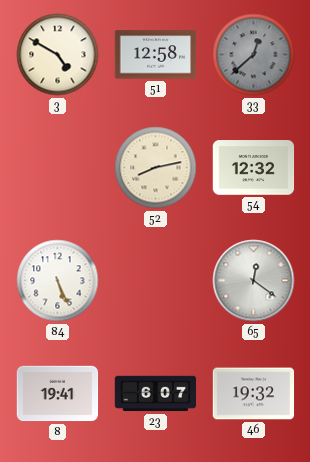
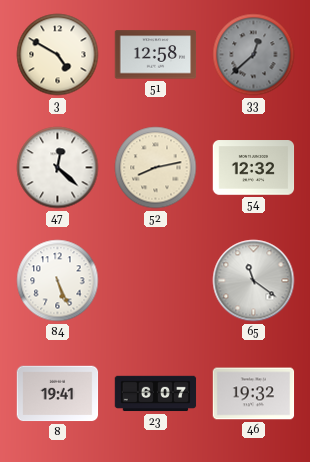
47: none -> 12:22
65: 12:21 -> 11:21
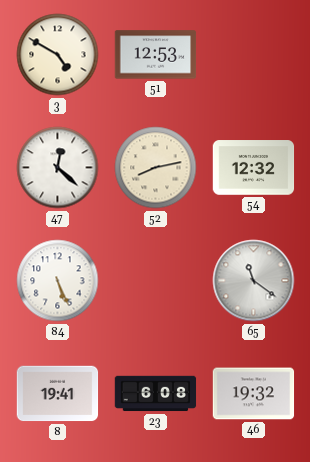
51: 12:58 -> 12:53
33: 12:38 -> none
23: 6:07 -> 6:08
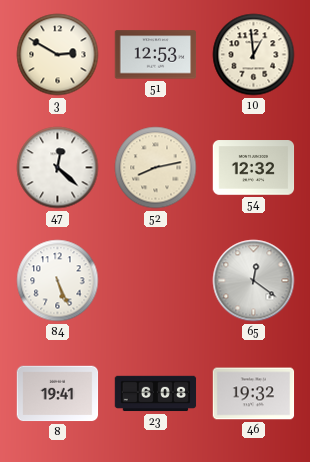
3: 4:50 -> 2:50
10: none -> 12:59
65: 11:21 -> 12:21
